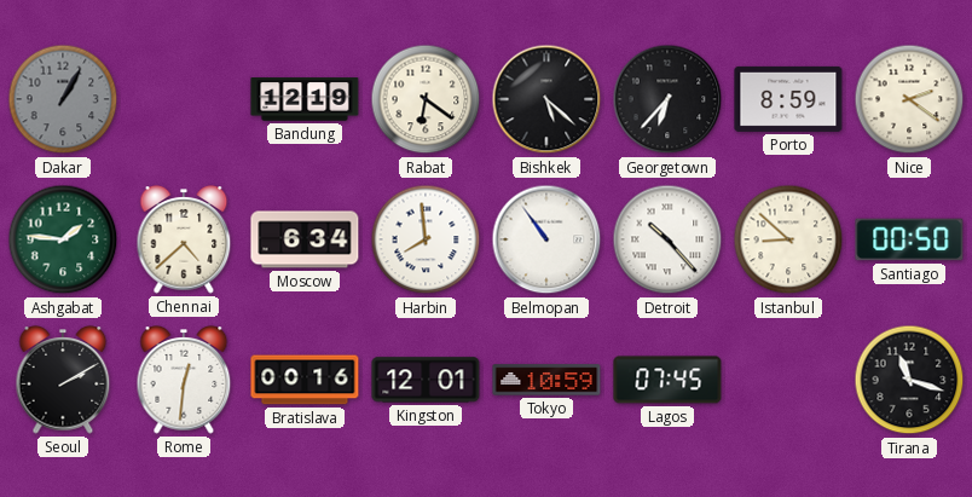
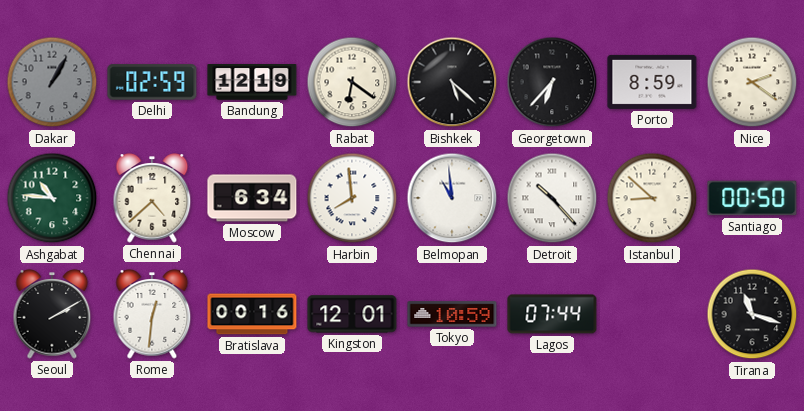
Delhi: none -> 02:59
Ashgabat: 1:46 -> 10:46
Belmopan: 10:54 -> 10:59
Lagos: 07:45 -> 07:44
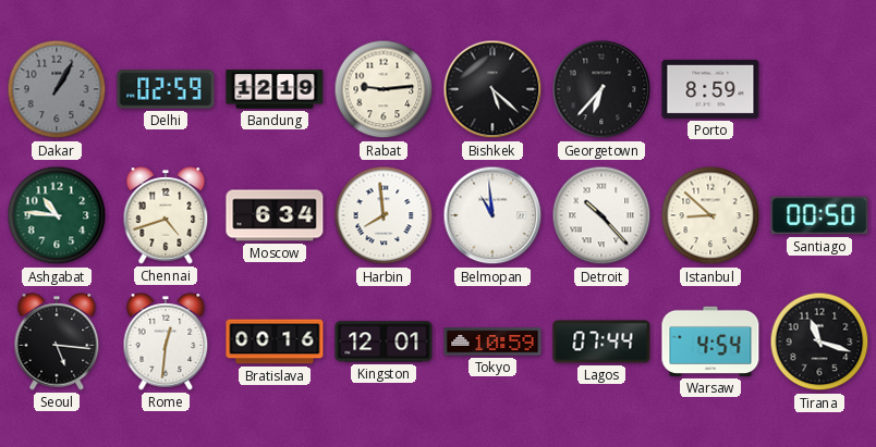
Rabat: 6:21 -> 9:14
Nice: 2:21 -> none
Chennai: 4:38 -> 4:42
Seoul: 2:10 -> 5:16
Warsaw: none -> 4:54
